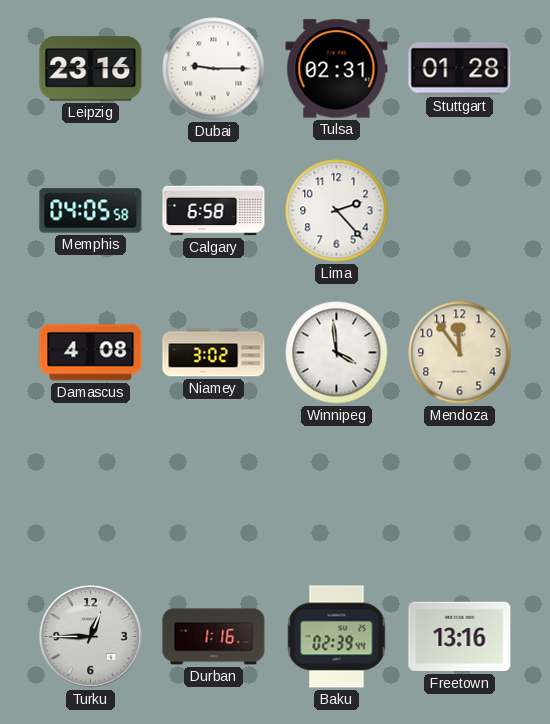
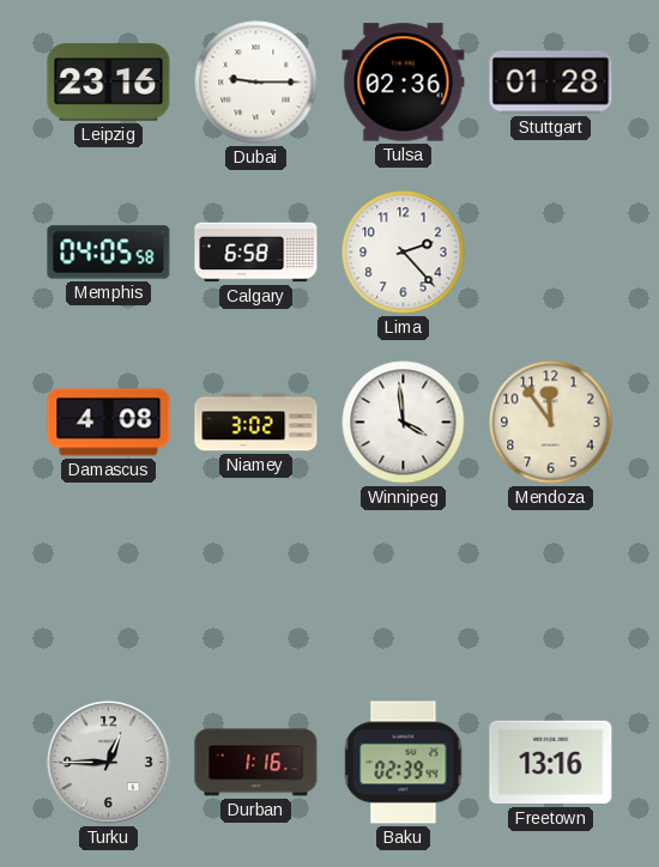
Tulsa: 02:31 -> 02:36
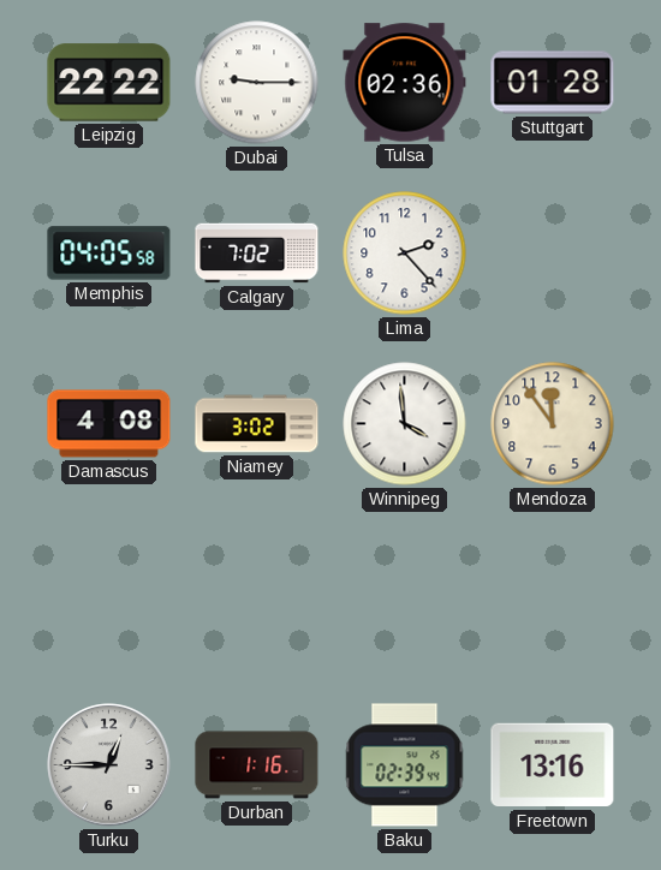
Leipzig: 23:16 -> 22:22
Calgary: 6:58 -> 7:02
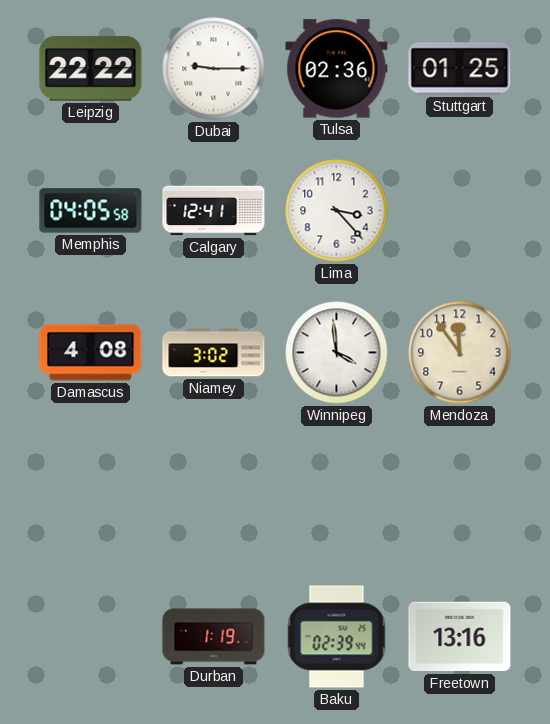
Stuttgart: 01:28 -> 01:25
Calgary: 7:02 -> 12:41
Lima: 2:23 -> 3:23
Turku: 12:45 -> none
Durban: 1:16 -> 1:19
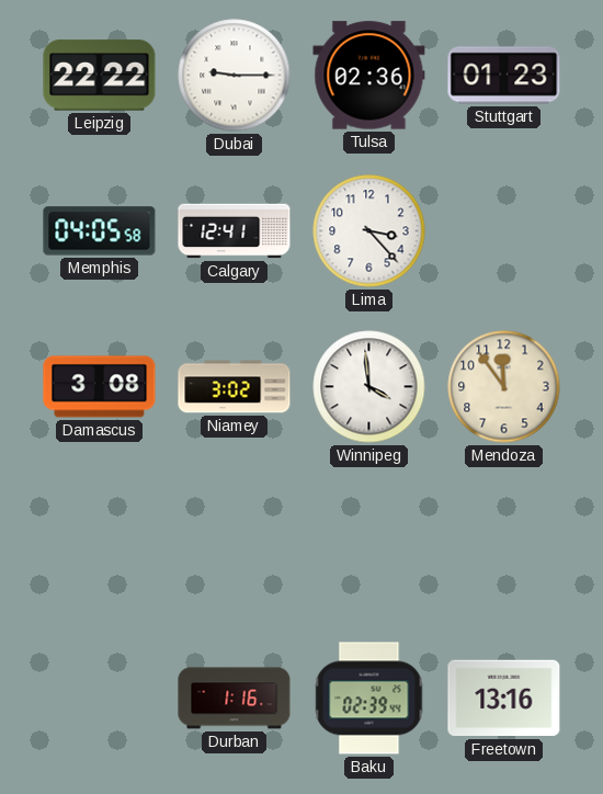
Stuttgart: 01:25 -> 01:23
Damascus: 4:08 -> 3:08
Durban: 1:19 -> 1:16
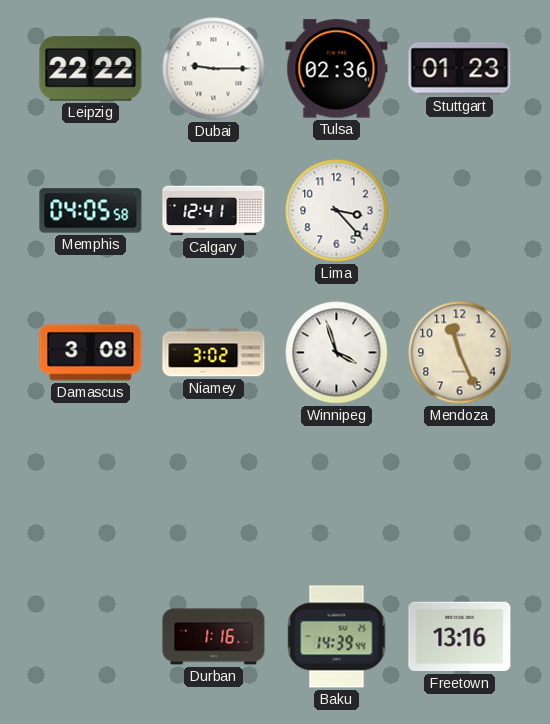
Winnipeg: 3:59 -> 3:57
Mendoza: 11:54 -> 11:26
Baku: 02:39 -> 14:39
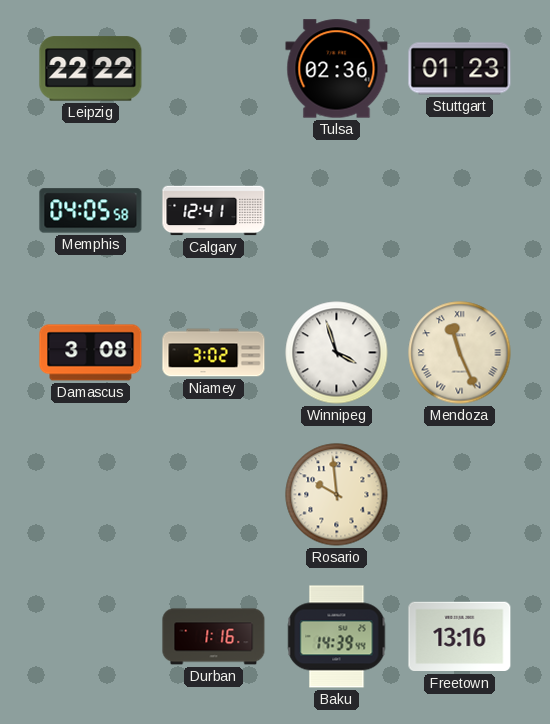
Dubai: 9:15 -> none
Lima: 3:23 -> none
Mendoza numerals: Arabic -> Roman
Rosario: none -> 9:59
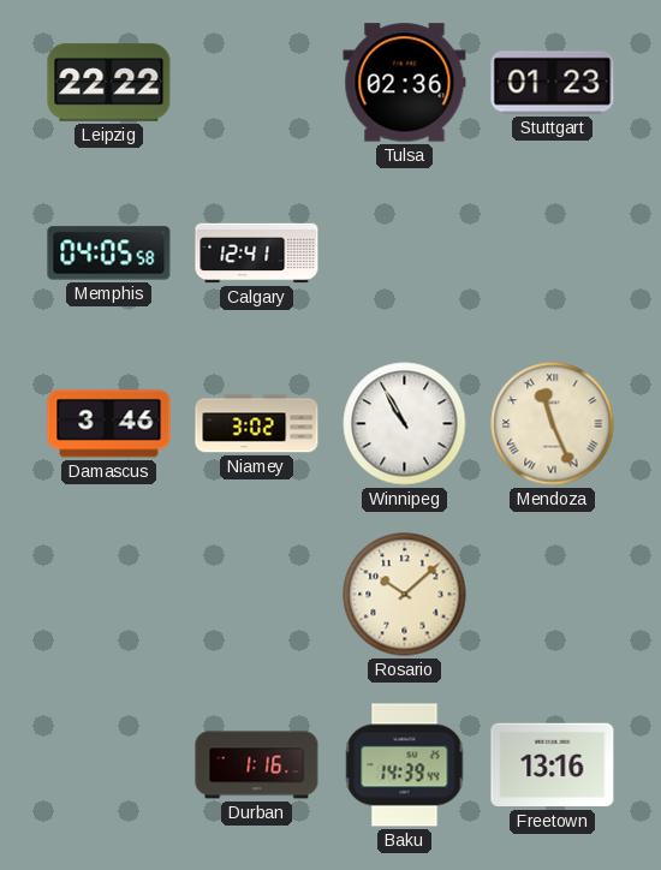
Damascus: 3:08 -> 3:46
Winnipeg: 3:57 -> 10:55
Rosario: 9:59 -> 10:08
